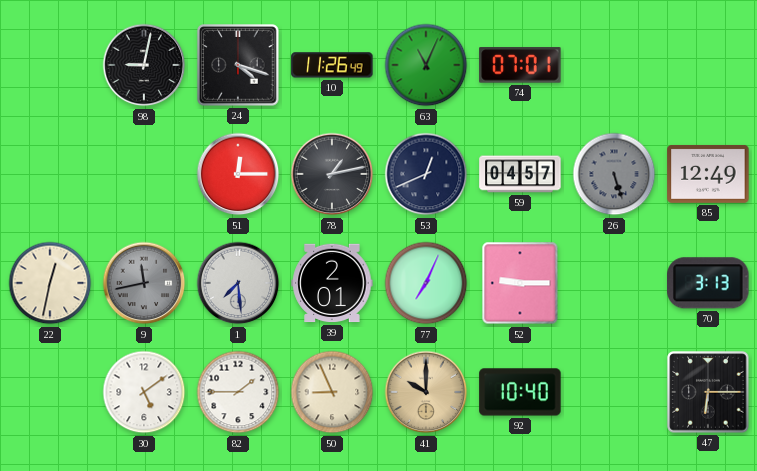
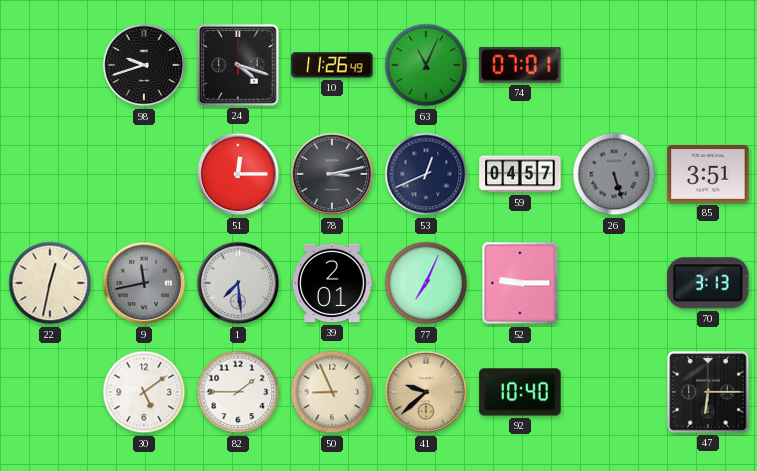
98: 9:02 -> 9:42
78: 1:13 -> 3:13
85: 12:49 -> 3:51
41: 10:00 -> 9:38
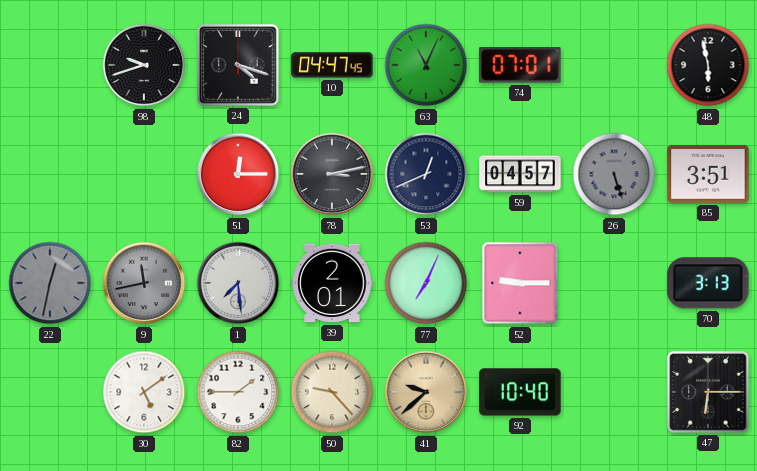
10: 11:26 -> 04:47
48: none -> 5:58
22 dial: cream -> grey
50: 8:56 -> 9:23
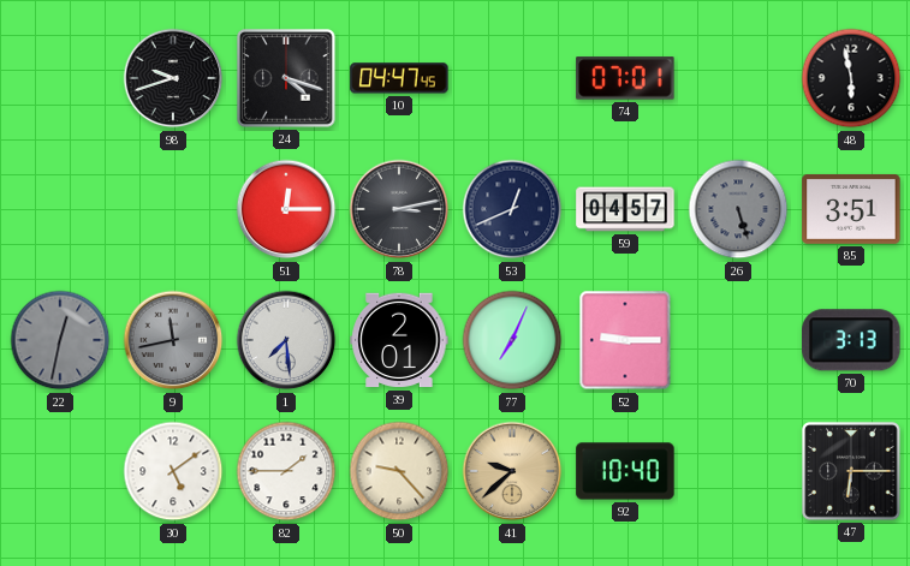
63: 11:04 -> none
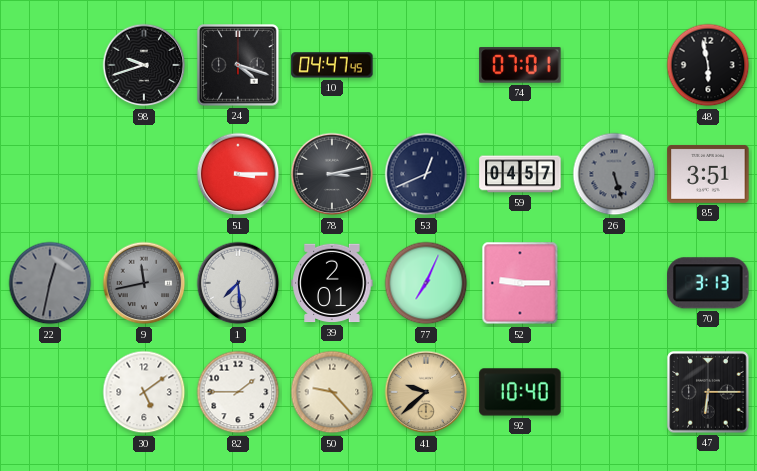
51: 12:15 -> 3:15
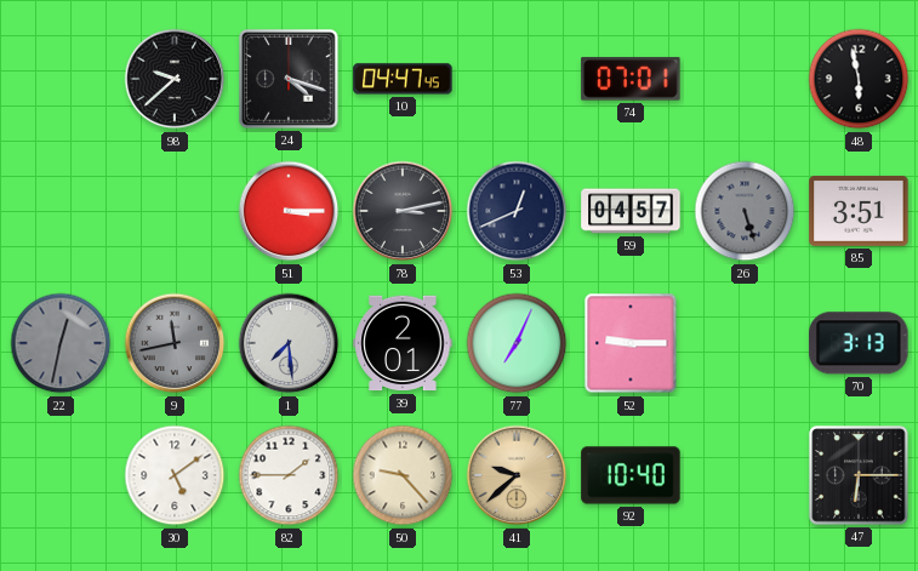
98: 9:42 -> 9:38
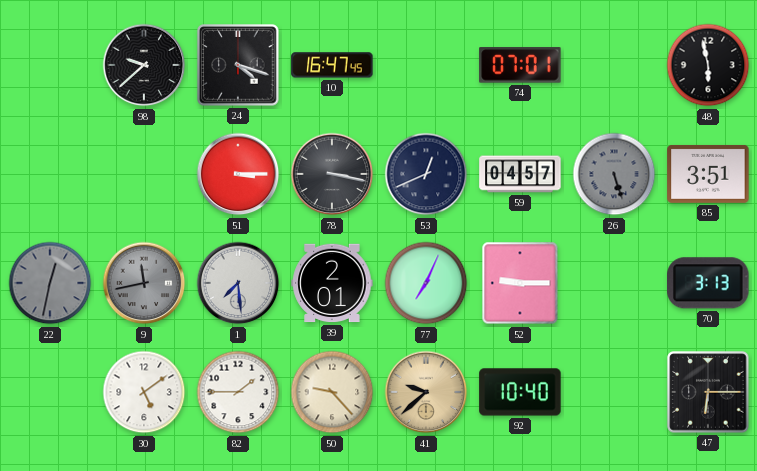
10: 04:47 -> 16:47
78: 3:13 -> 3:17
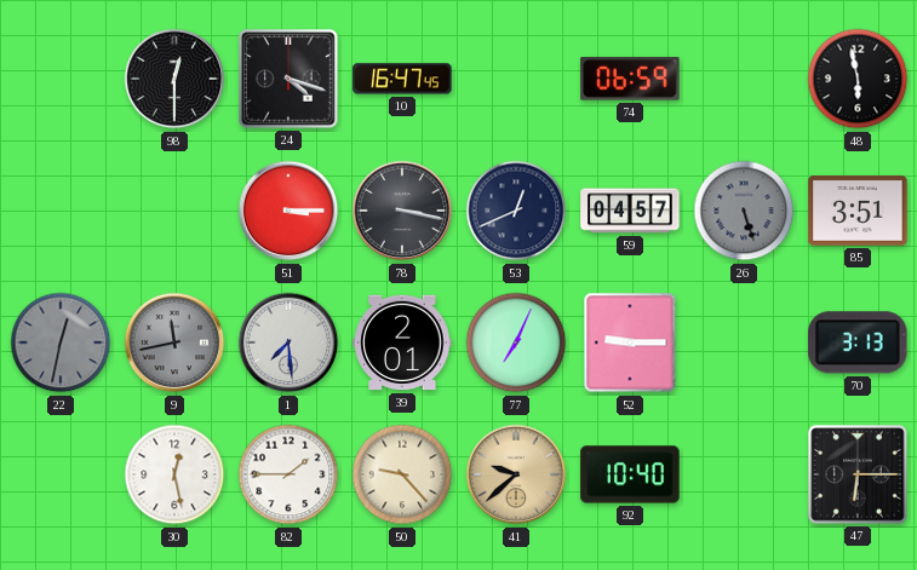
98: 9:38 -> 12:30
74: 07:01 -> 06:59
30: 5:09 -> 12:28
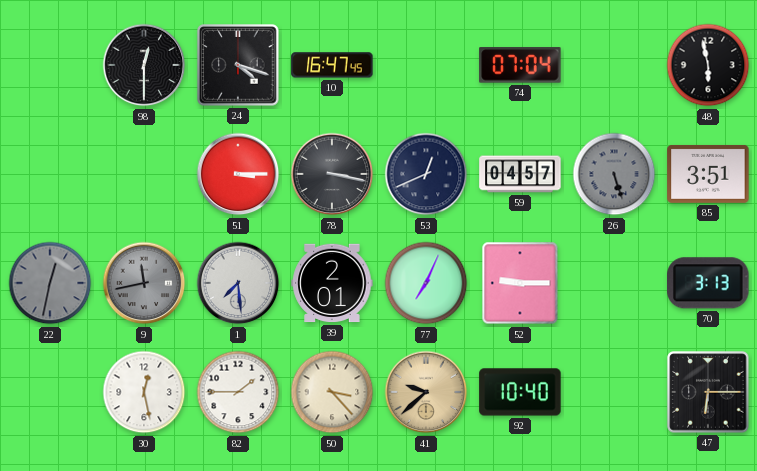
74: 06:59 -> 07:04
50: 9:23 -> 3:23
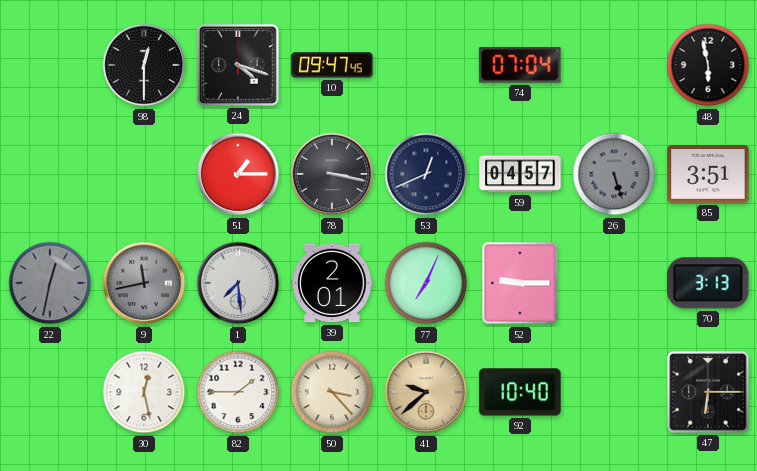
10: 16:47 -> 09:47
51: 3:15 -> 1:15
